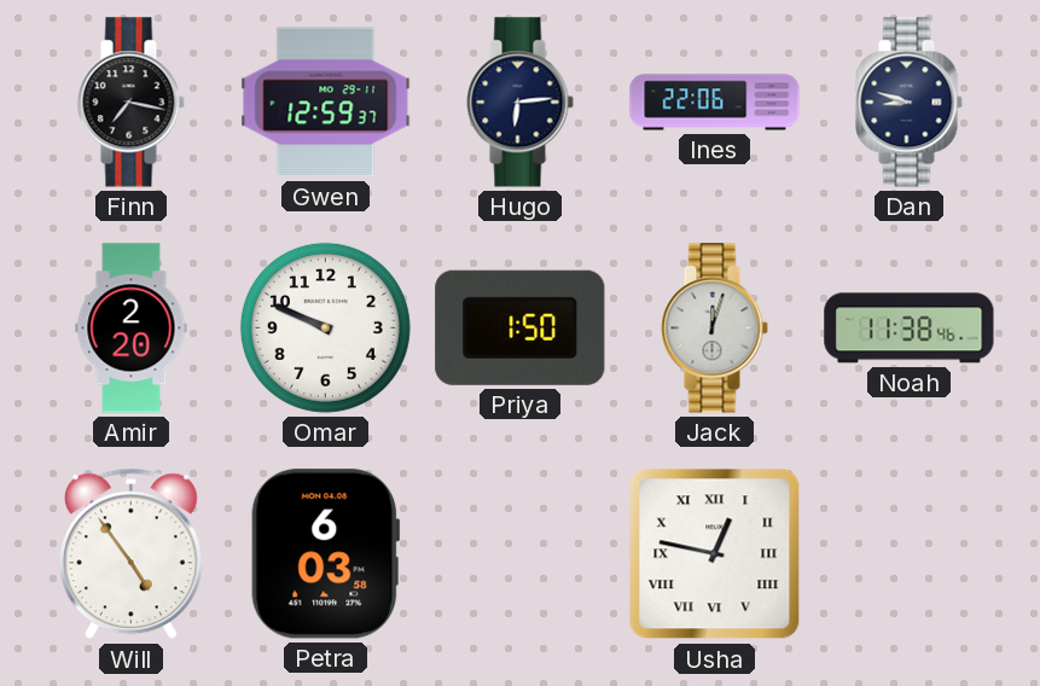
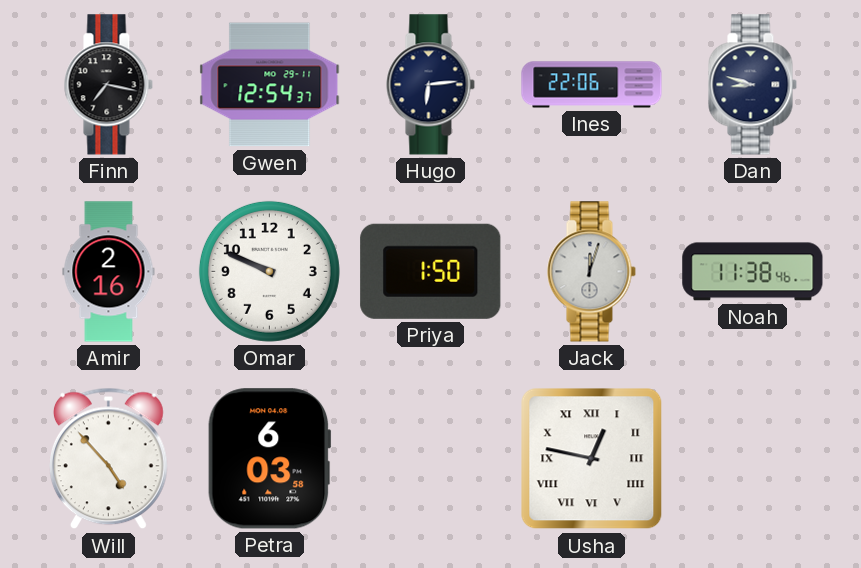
Gwen: 12:59 -> 12:54
Amir: 2:20 -> 2:16
Will: 4:54 -> 4:53
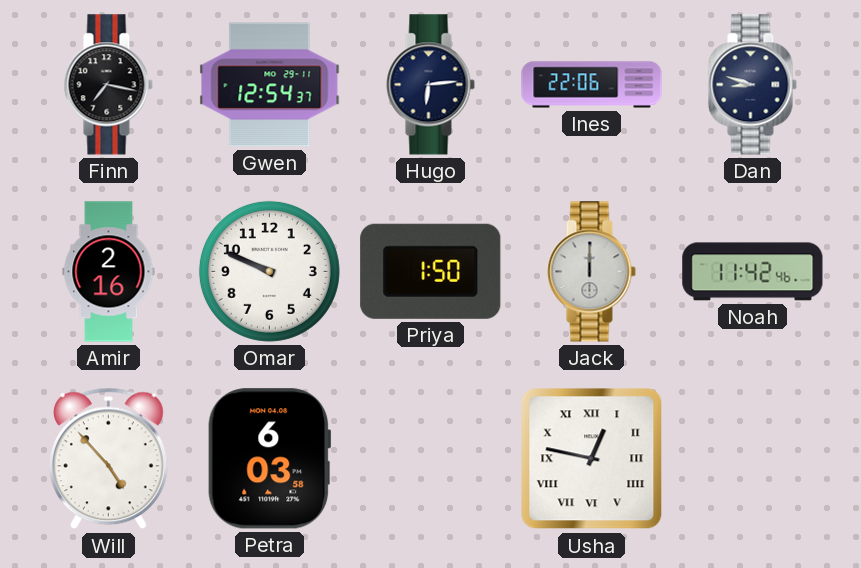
Jack: 12:03 -> 12:00
Noah: 11:38 -> 11:42
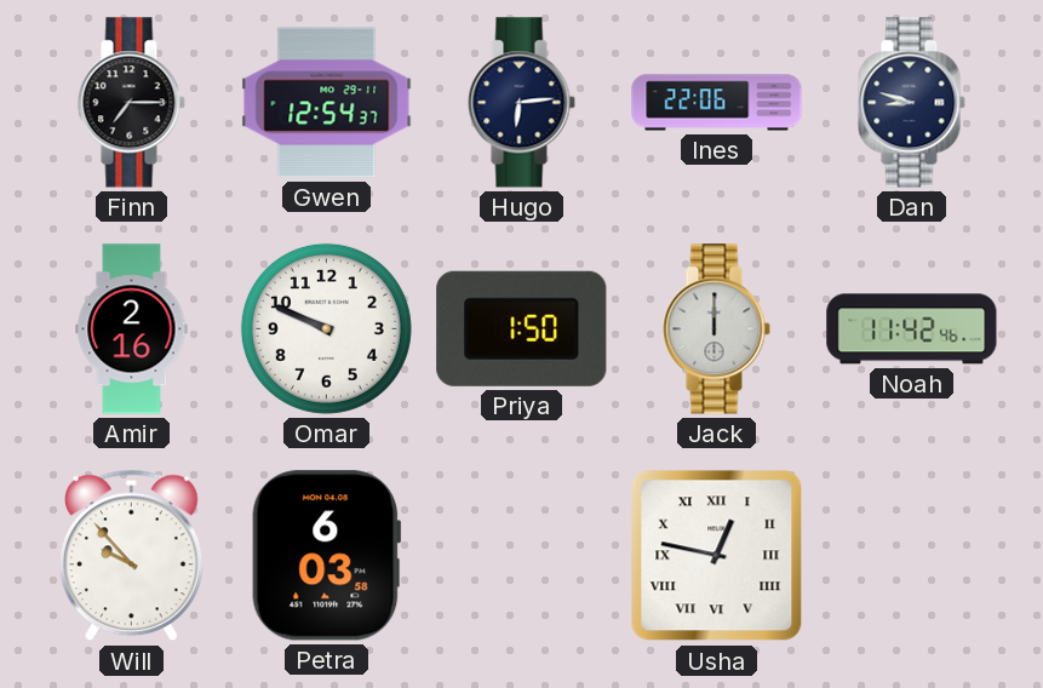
Finn: 7:17 -> 7:15
Will: 4:53 -> 9:53
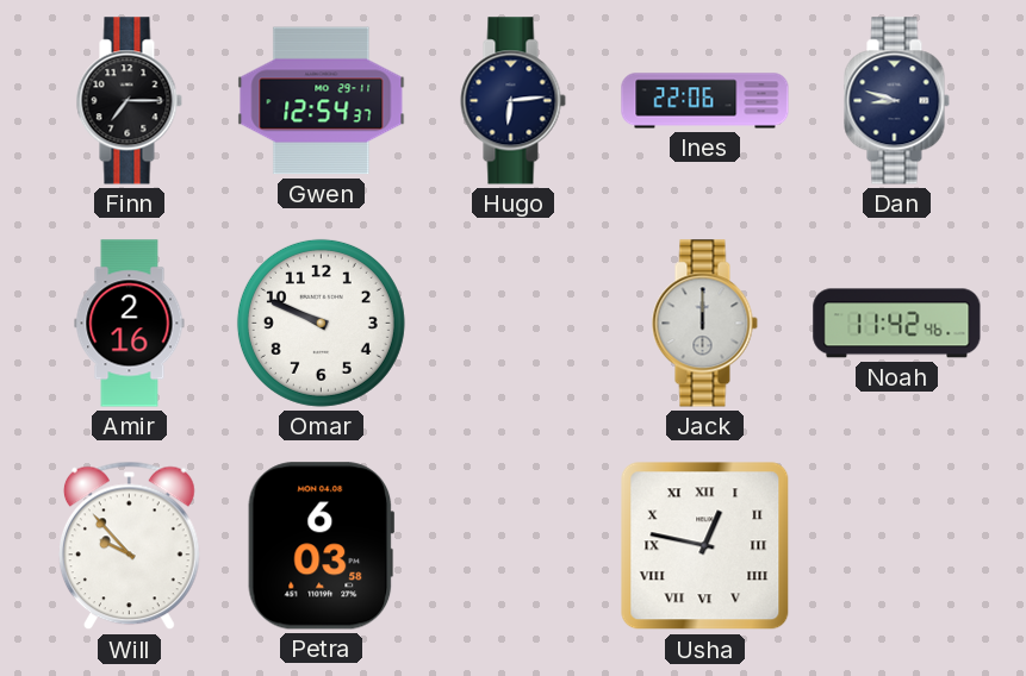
Priya: 1:50 -> none
